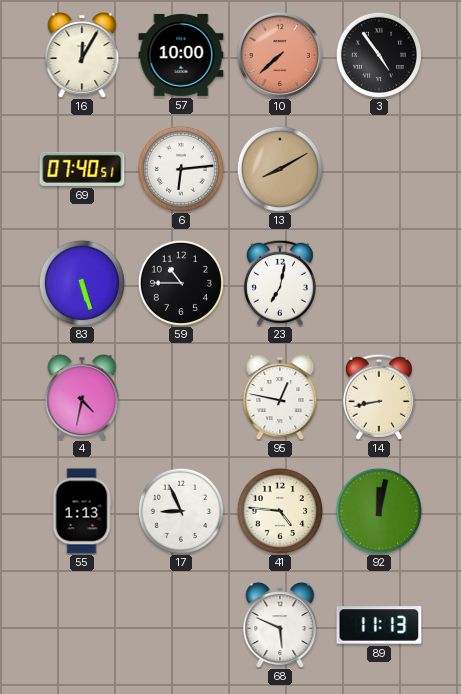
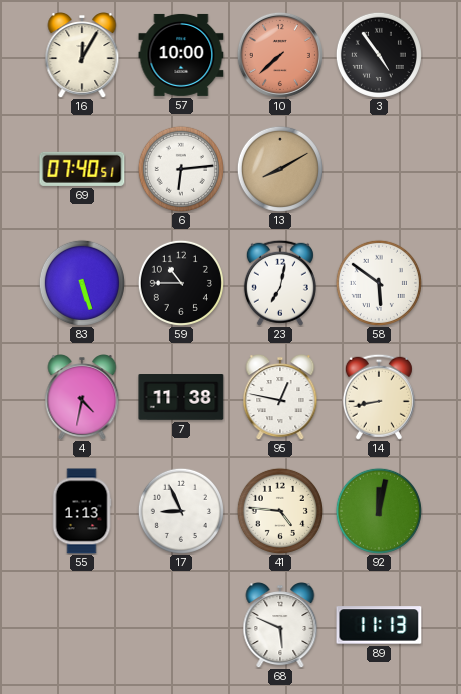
58: none -> 5:51
7: none -> 11:38
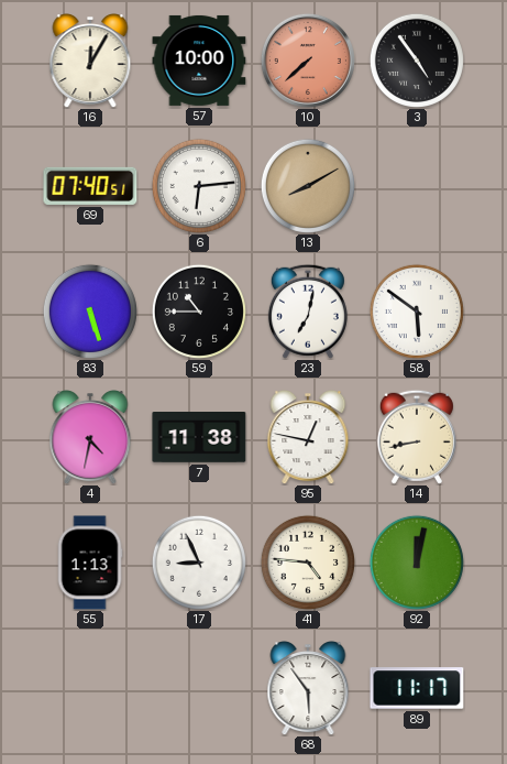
68: 5:49 -> 5:54
89: 11:13 -> 11:17
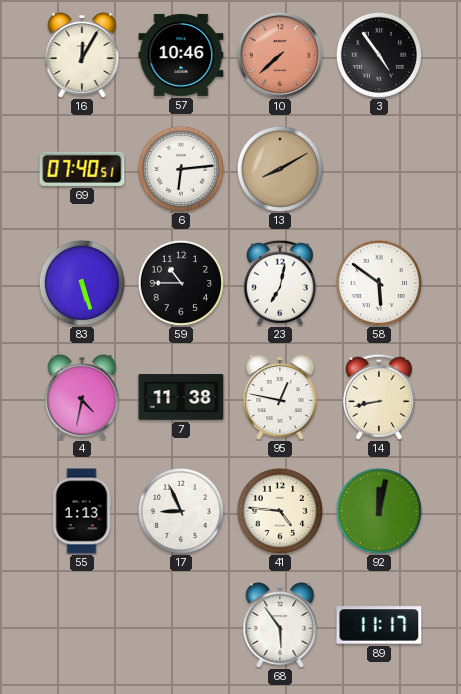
57: 10:00 -> 10:46
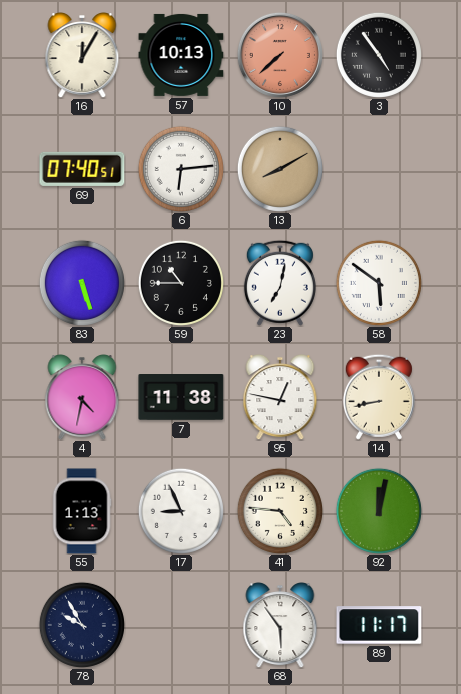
57: 10:46 -> 10:13
78: none -> 9:55
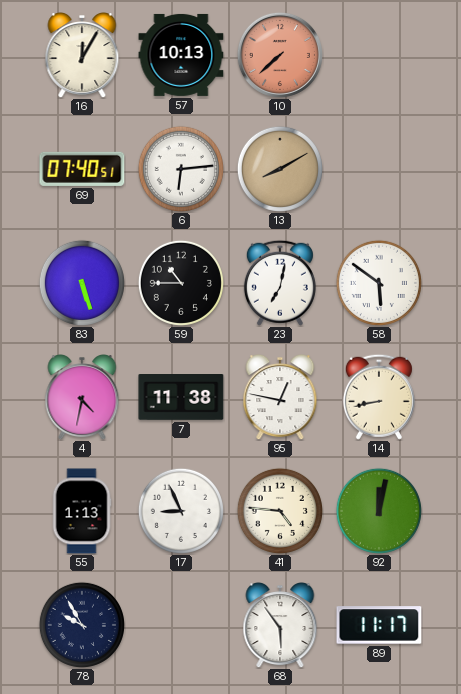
3: 4:54 -> none
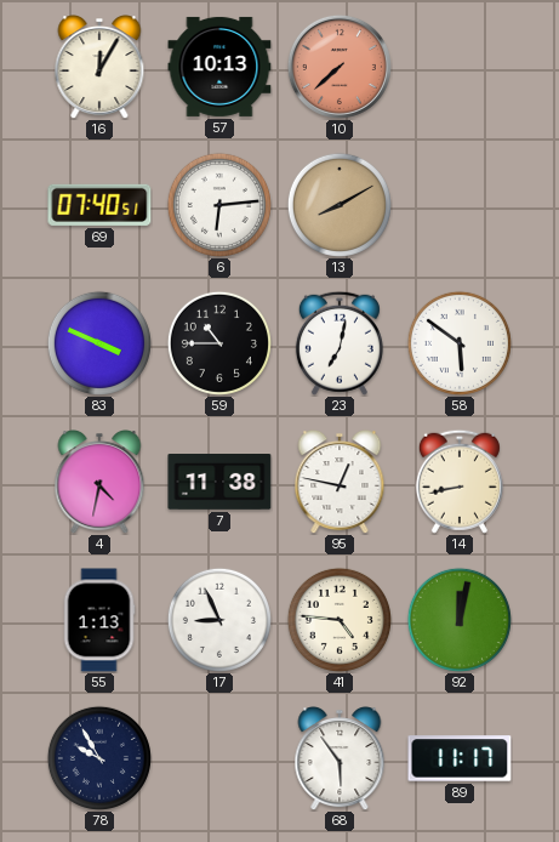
83: 5:27 -> 3:49
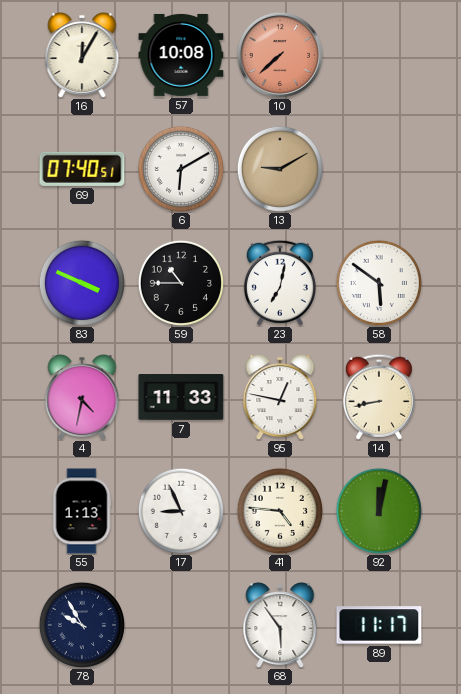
57: 10:13 -> 10:08
6: 6:14 -> 6:10
13: 8:10 -> 9:10
7: 11:38 -> 11:33
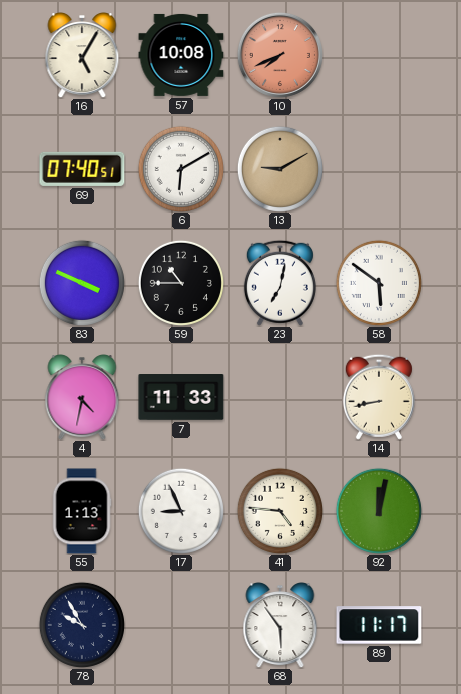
16: 12:05 -> 5:05
10: 7:38 -> 7:41
95: 12:47 -> none
